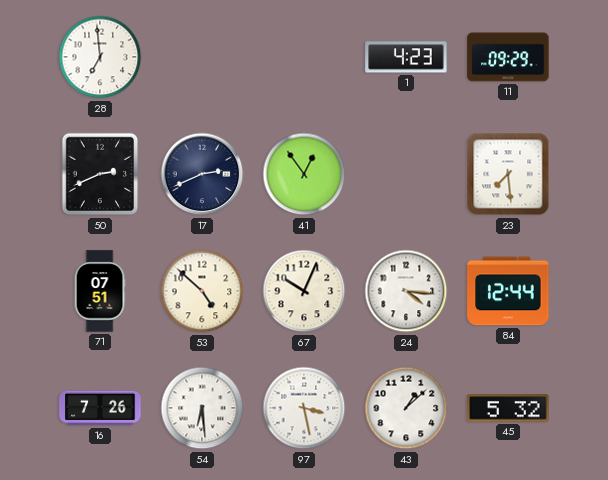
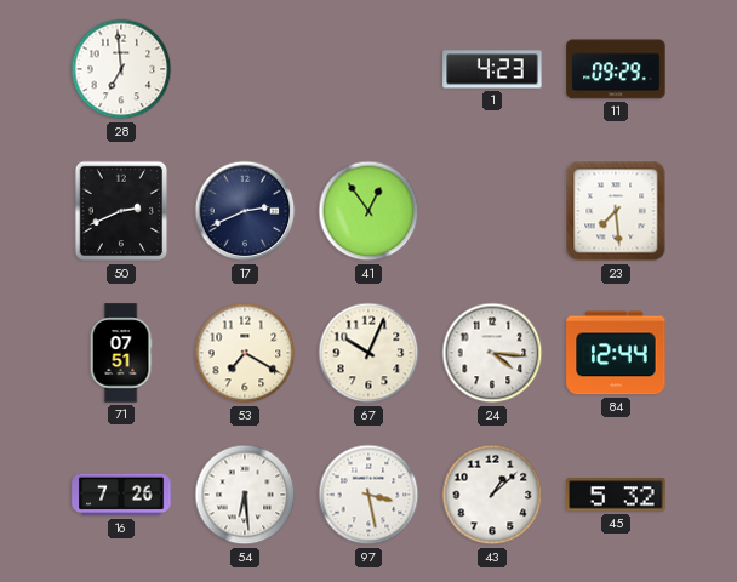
53: 4:52 -> 7:20
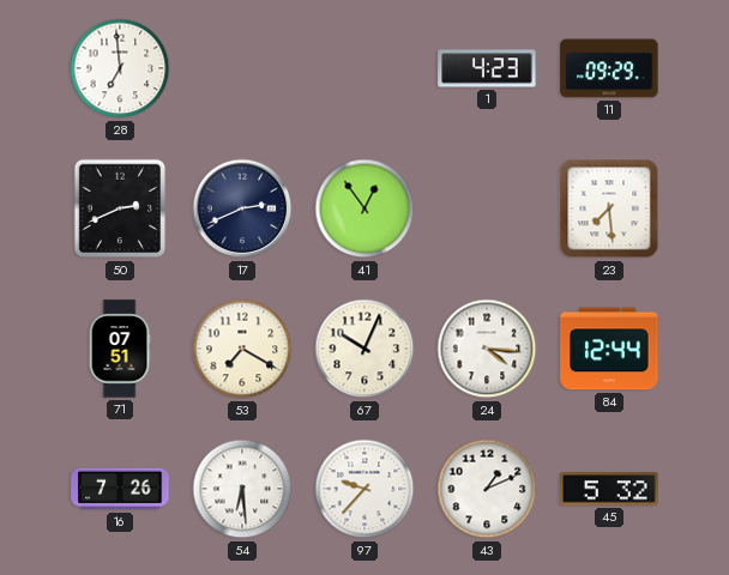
97: 3:28 -> 9:37
43: 1:08 -> 1:11
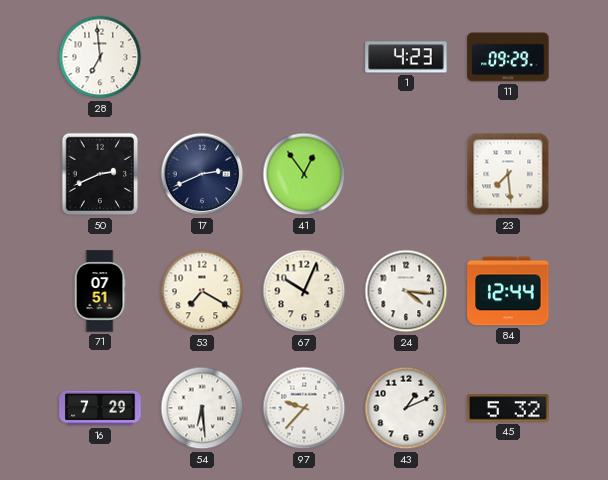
16: 7:26 -> 7:29
